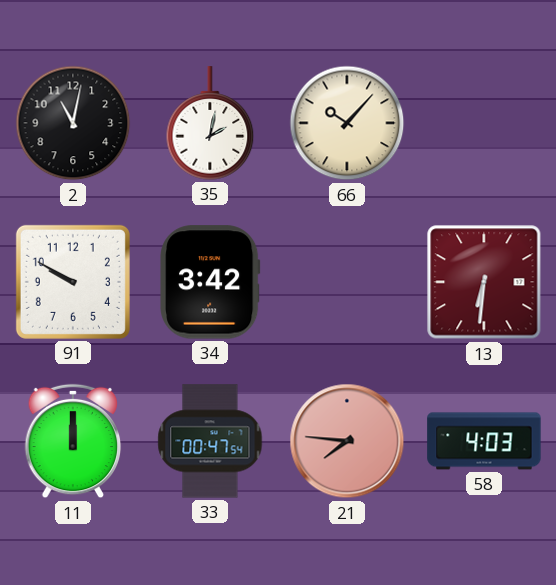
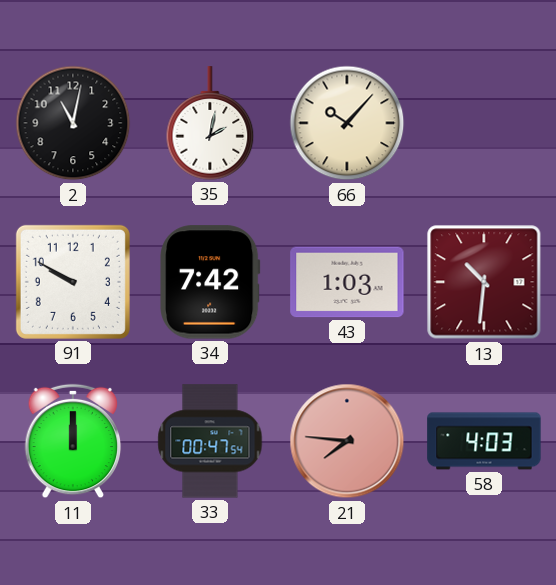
34: 3:42 -> 7:42
43: none -> 1:03
13: 6:31 -> 10:31
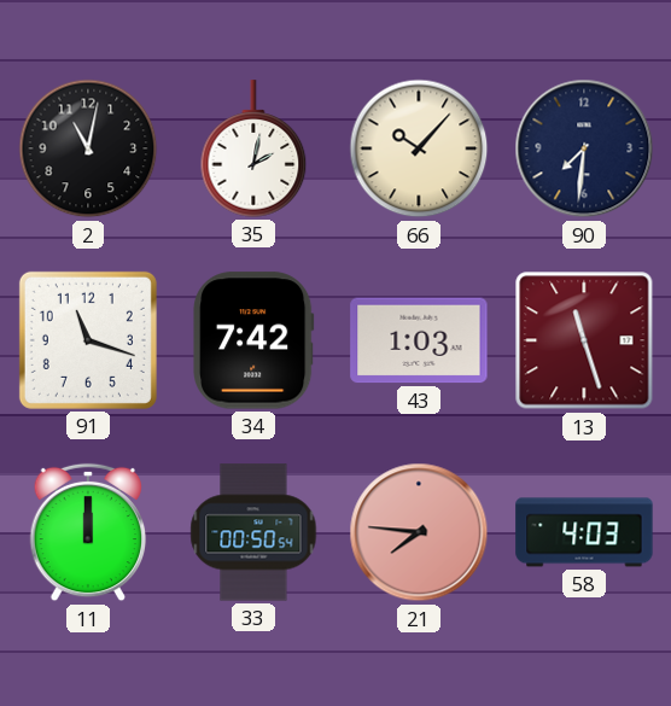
90: none -> 7:31
91: 9:50 -> 11:18
13: 10:31 -> 11:27
33: 00:47 -> 00:50
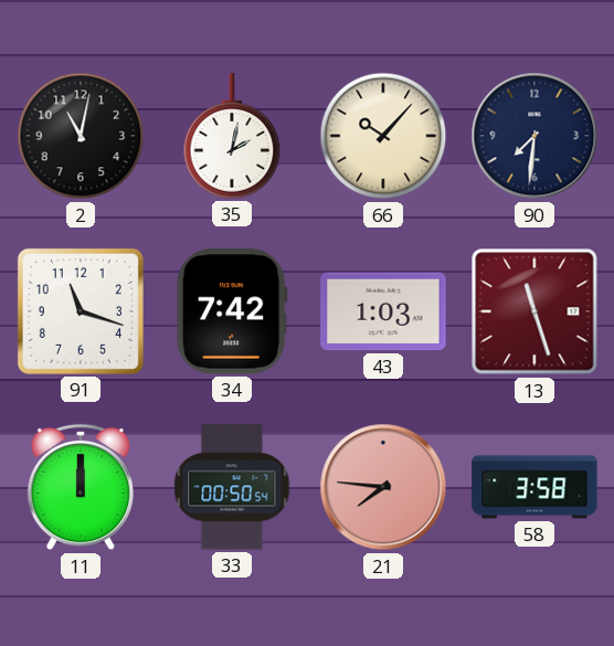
58: 4:03 -> 3:58
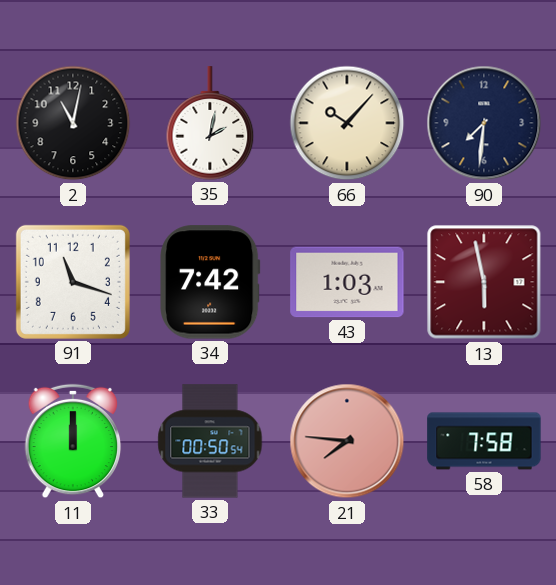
13: 11:27 -> 5:58
58: 3:58 -> 7:58
